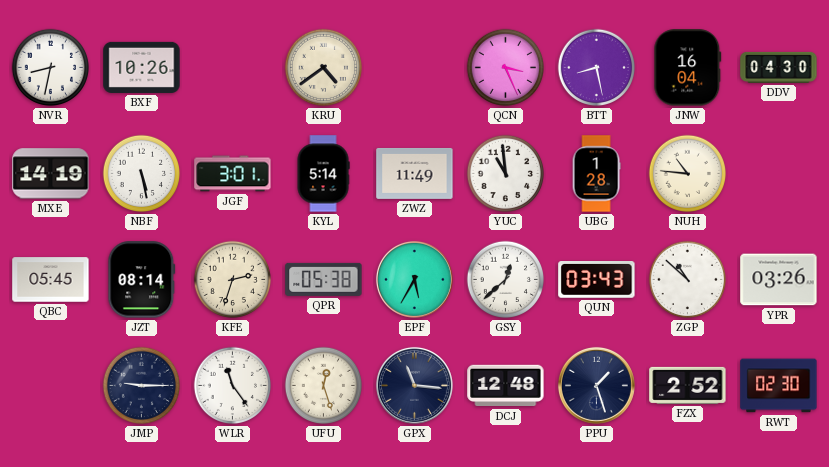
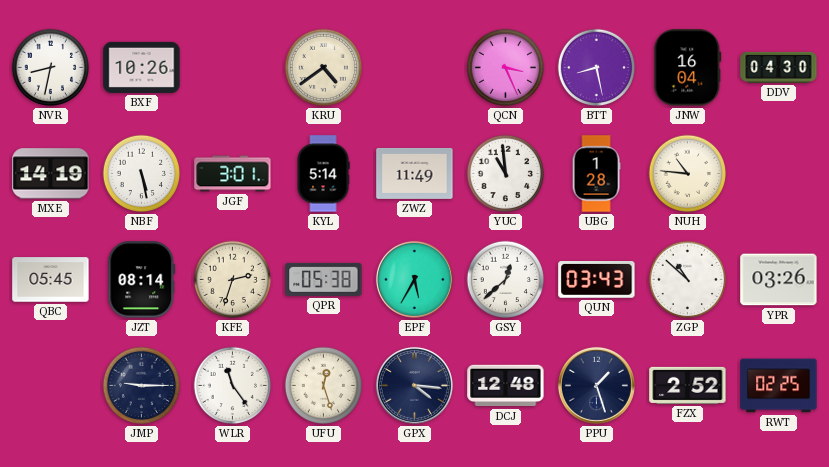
GPX: 11:16 -> 4:16
RWT: 02:30 -> 02:25
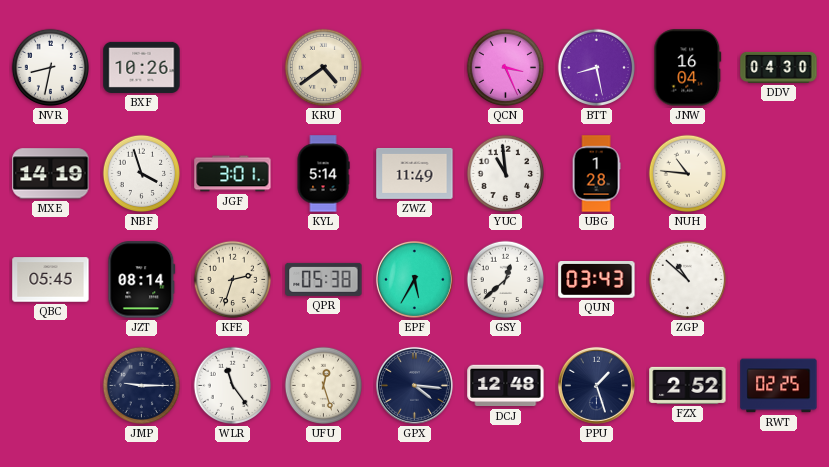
NBF: 5:28 -> 3:57
YPR: 03:26 -> none
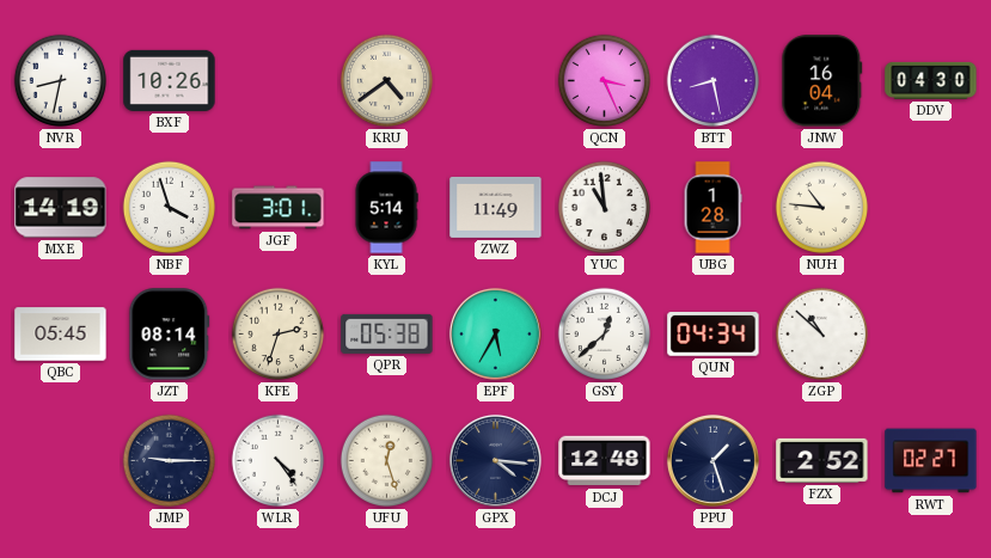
QUN: 03:43 -> 04:34
WLR: 11:24 -> 4:24
RWT: 02:25 -> 02:27
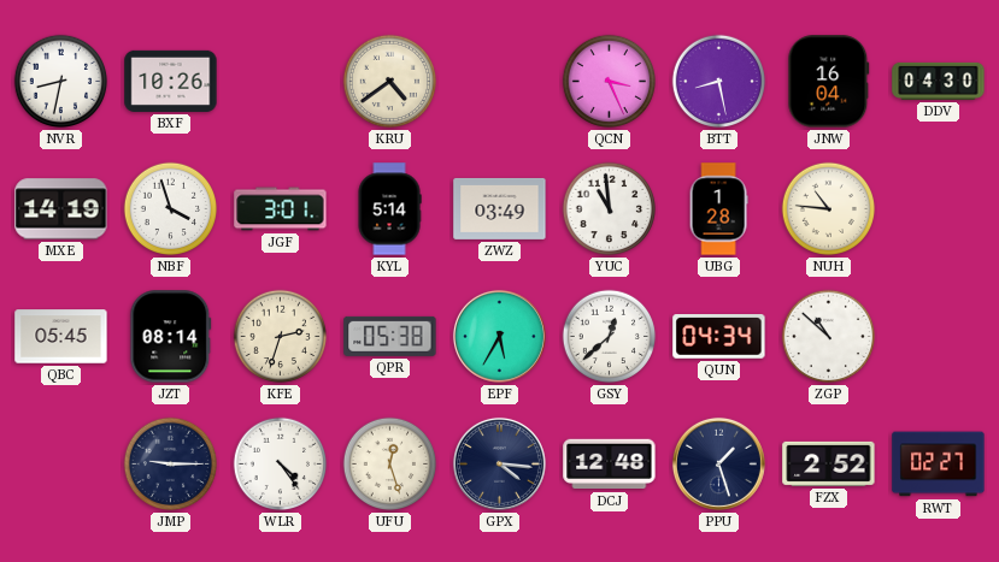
ZWZ: 11:49 -> 03:49
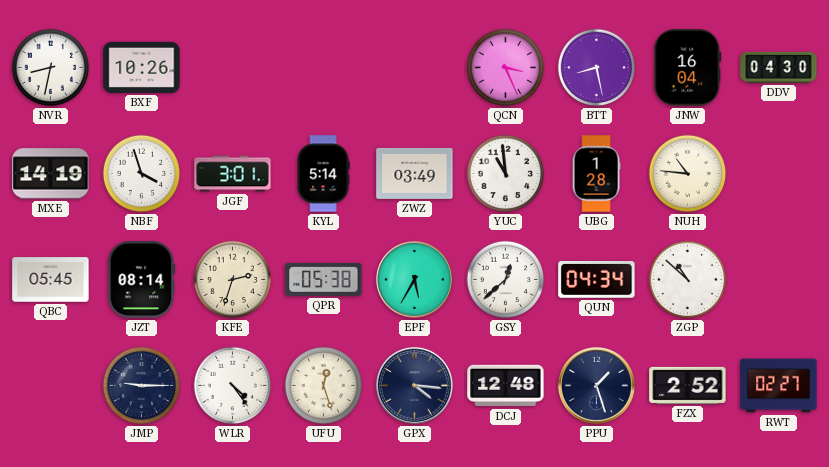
KRU: 4:39 -> none
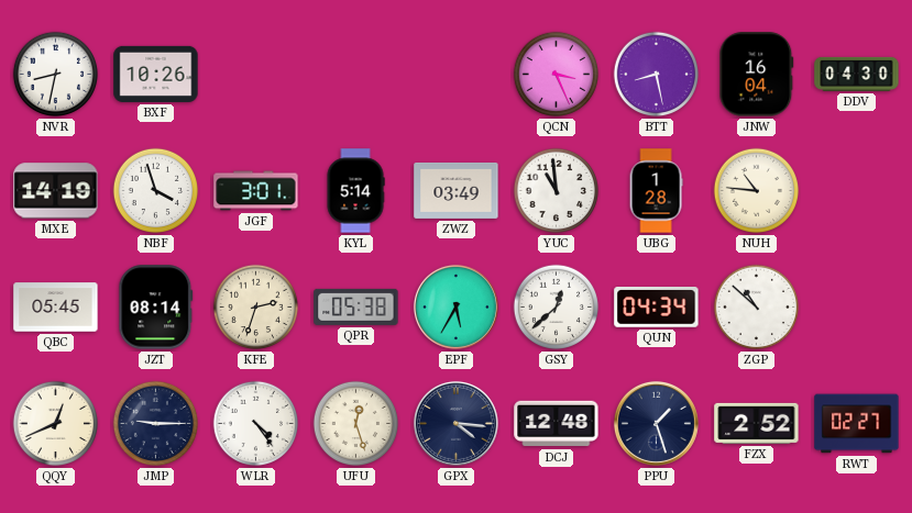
QQY: none -> 12:41
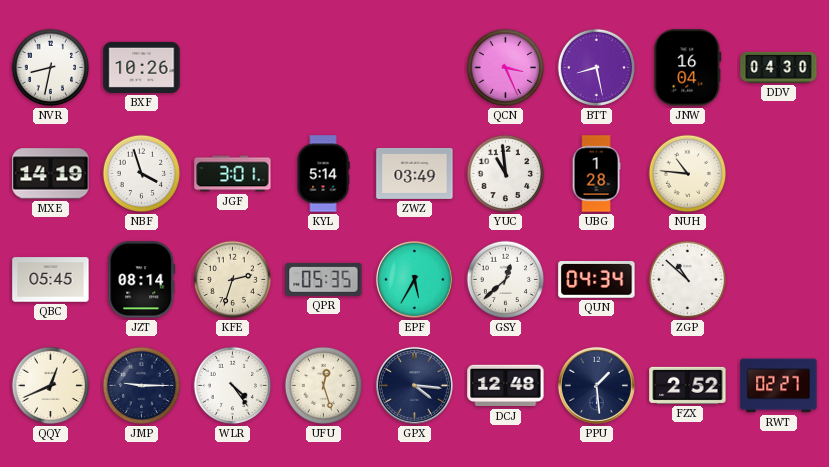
QPR: 05:38 -> 05:35
PPU: 1:27 -> 1:29
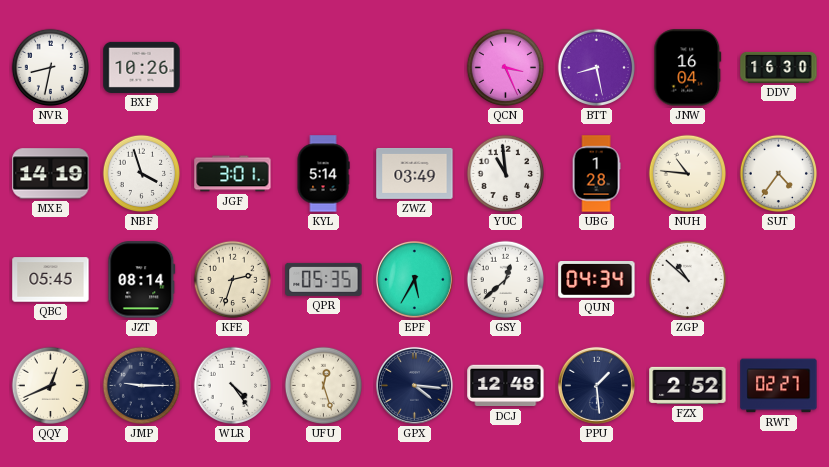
DDV: 04:30 -> 16:30
SUT: none -> 4:36
